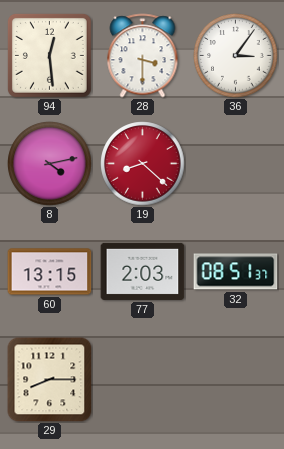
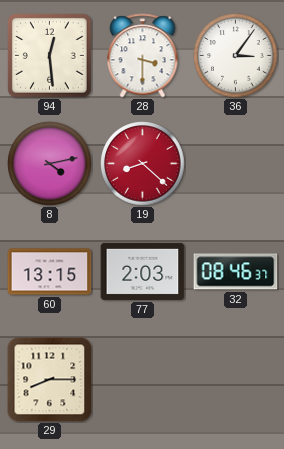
32: 08:51 -> 08:46
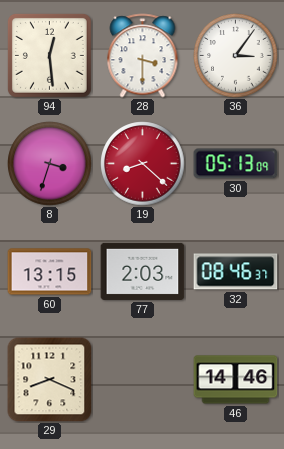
8: 4:13 -> 3:33
30: none -> 05:13
29: 8:15 -> 8:19
46: none -> 14:46
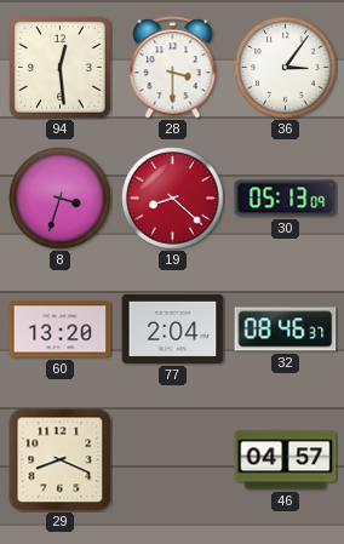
60: 13:15 -> 13:20
77: 2:03 -> 2:04
46: 14:46 -> 04:57
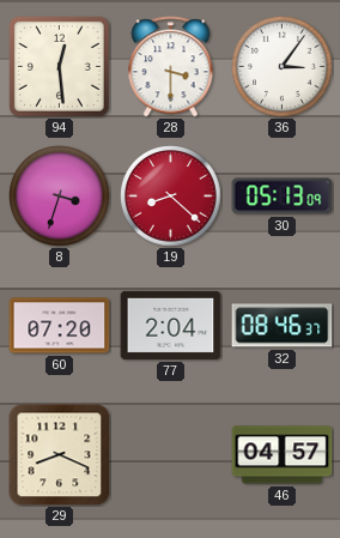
60: 13:20 -> 07:20
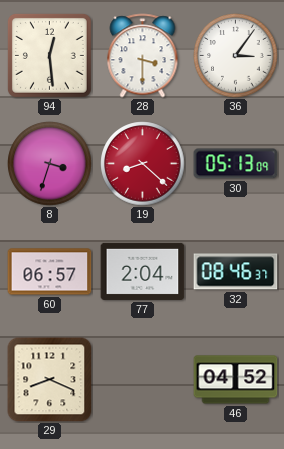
60: 07:20 -> 06:57
46: 04:57 -> 04:52
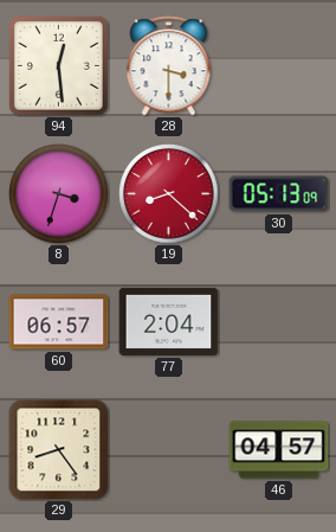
36: 3:06 -> none
32: 08:46 -> none
29: 8:19 -> 8:24
46: 04:52 -> 04:57
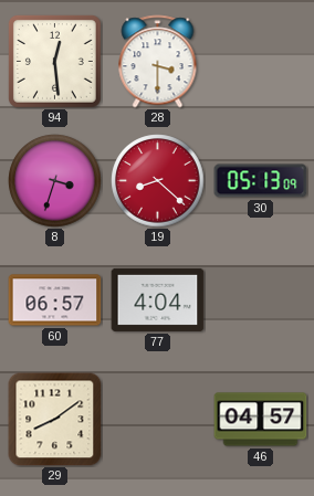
77: 2:04 -> 4:04
29: 8:24 -> 8:09
